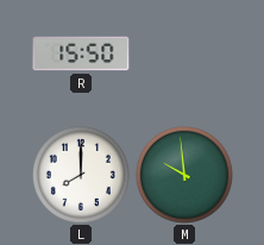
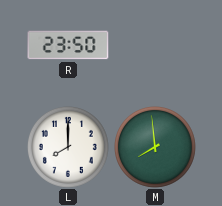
R: 15:50 -> 23:50
M: 9:59 -> 7:59
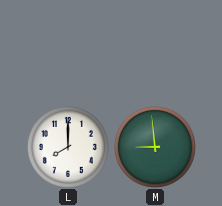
R: 23:50 -> none
M: 7:59 -> 8:59
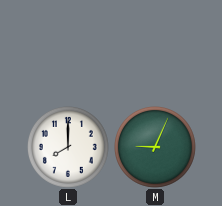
M: 8:59 -> 9:04
